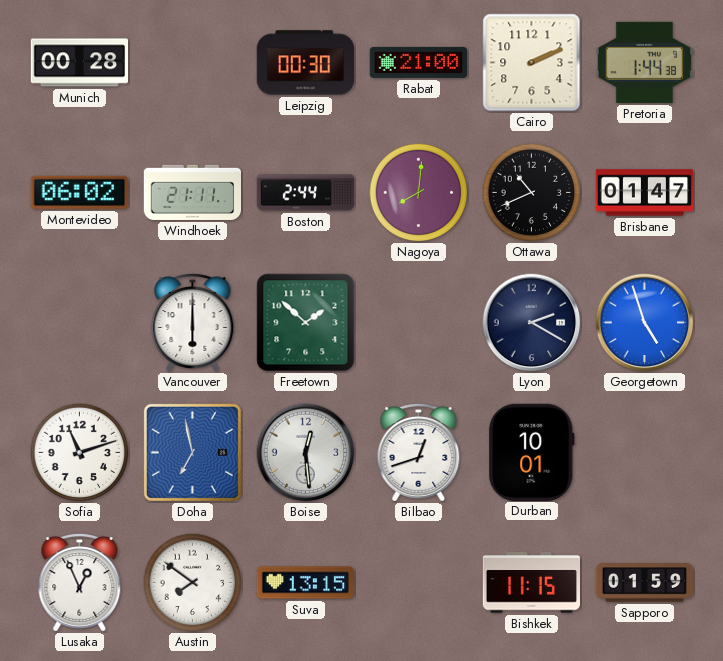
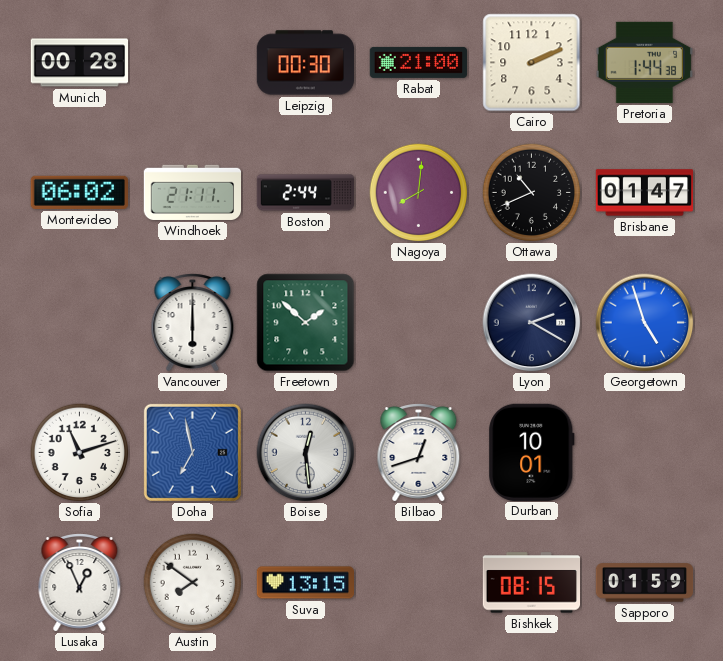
Bishkek: 11:15 -> 08:15
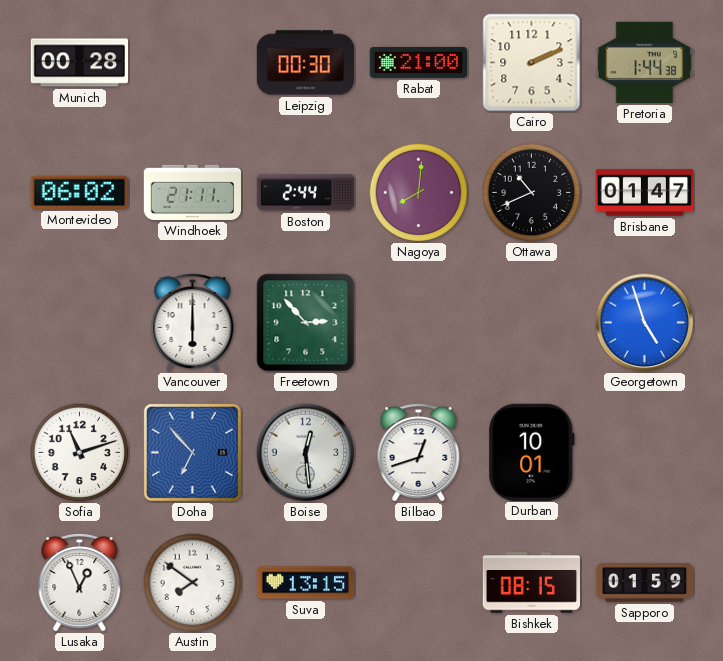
Freetown: 1:52 -> 2:53
Lyon: 2:20 -> none
Doha: 6:58 -> 6:53
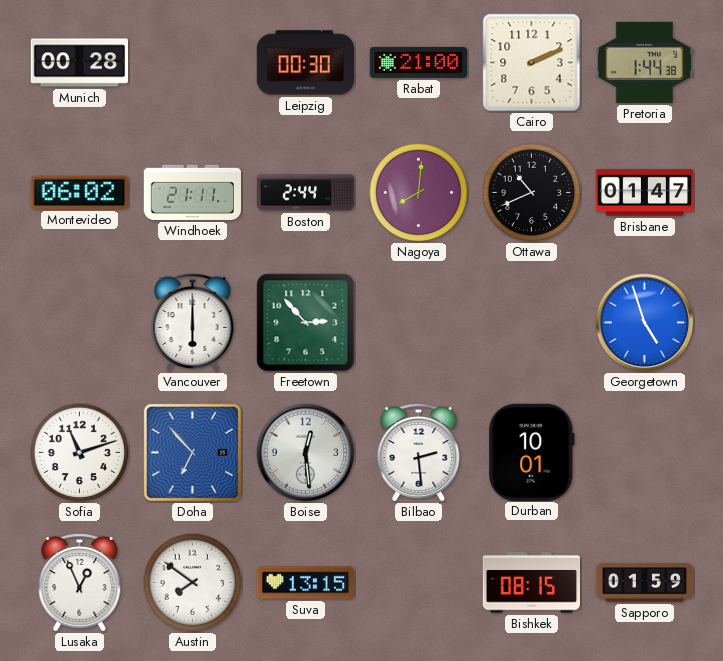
Bilbao: 12:42 -> 2:29
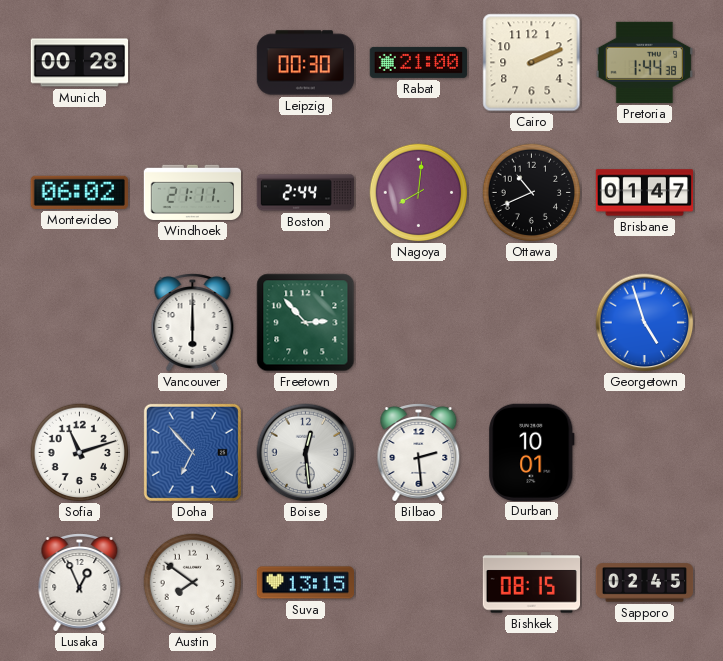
Sapporo: 01:59 -> 02:45
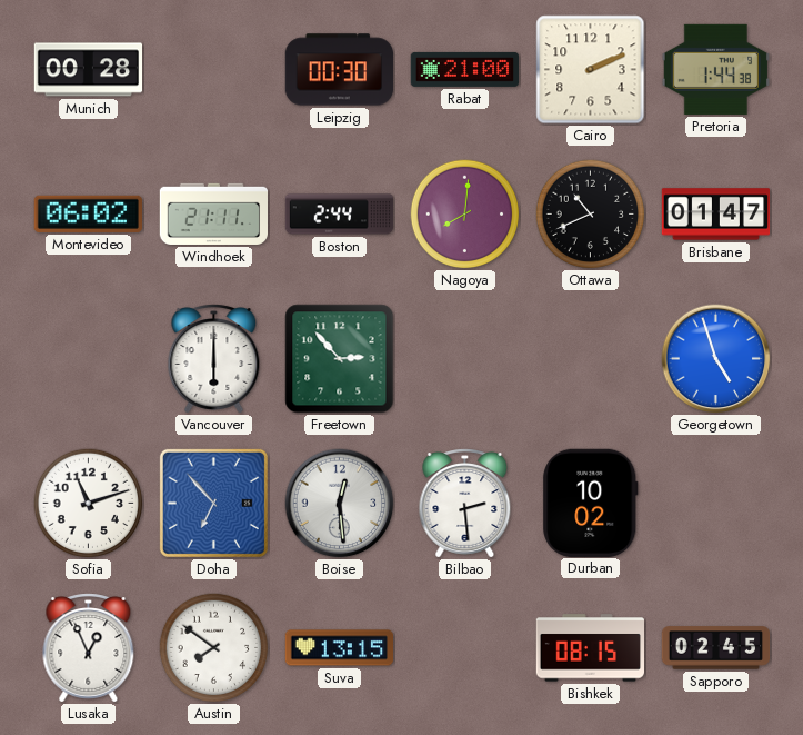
Durban: 10:01 -> 10:02
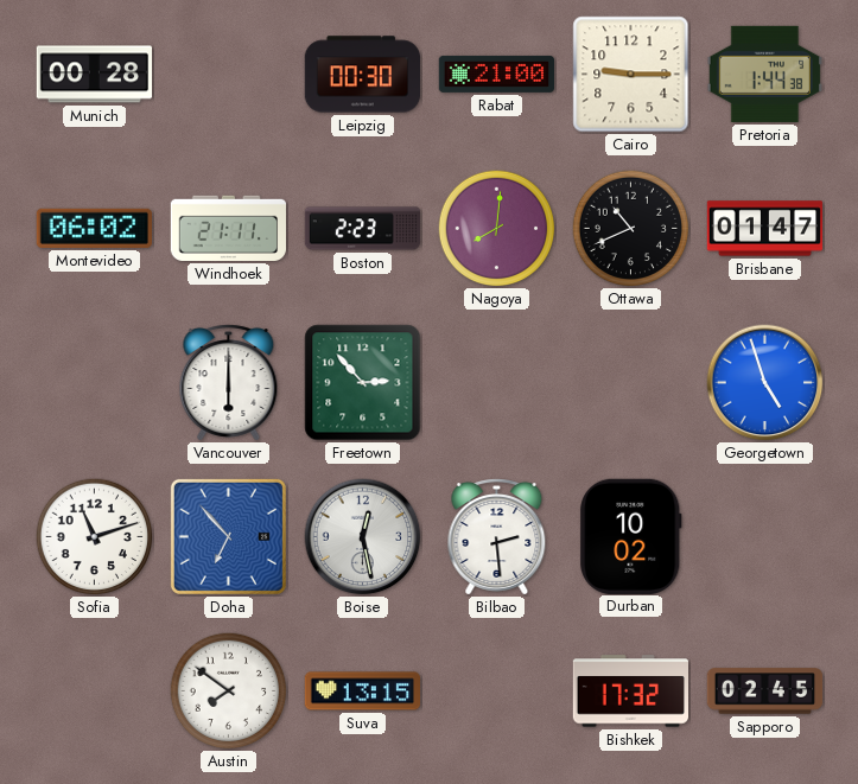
Cairo: 2:11 -> 9:15
Boston: 2:44 -> 2:23
Boise: 12:29 -> 12:28
Lusaka: 12:56 -> none
Bishkek: 08:15 -> 17:32
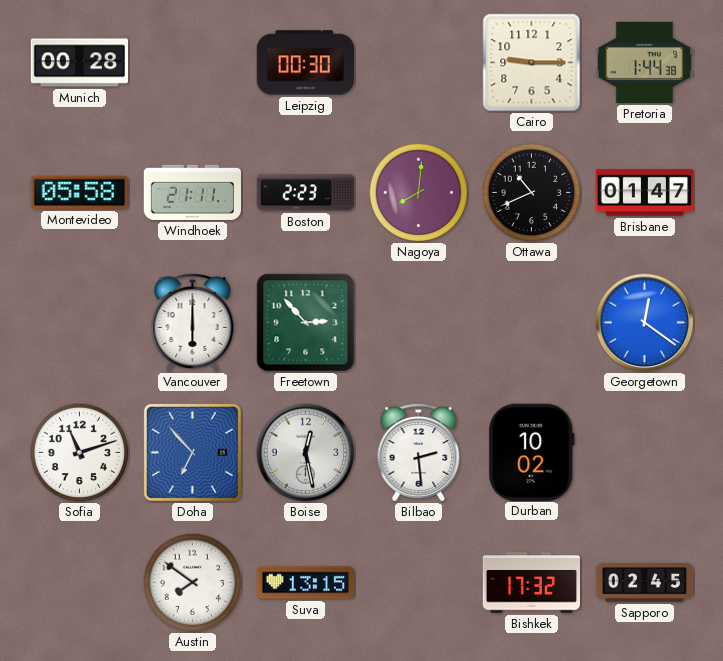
Rabat: 21:00 -> none
Montevideo: 06:02 -> 05:58
Georgetown: 4:57 -> 12:21
